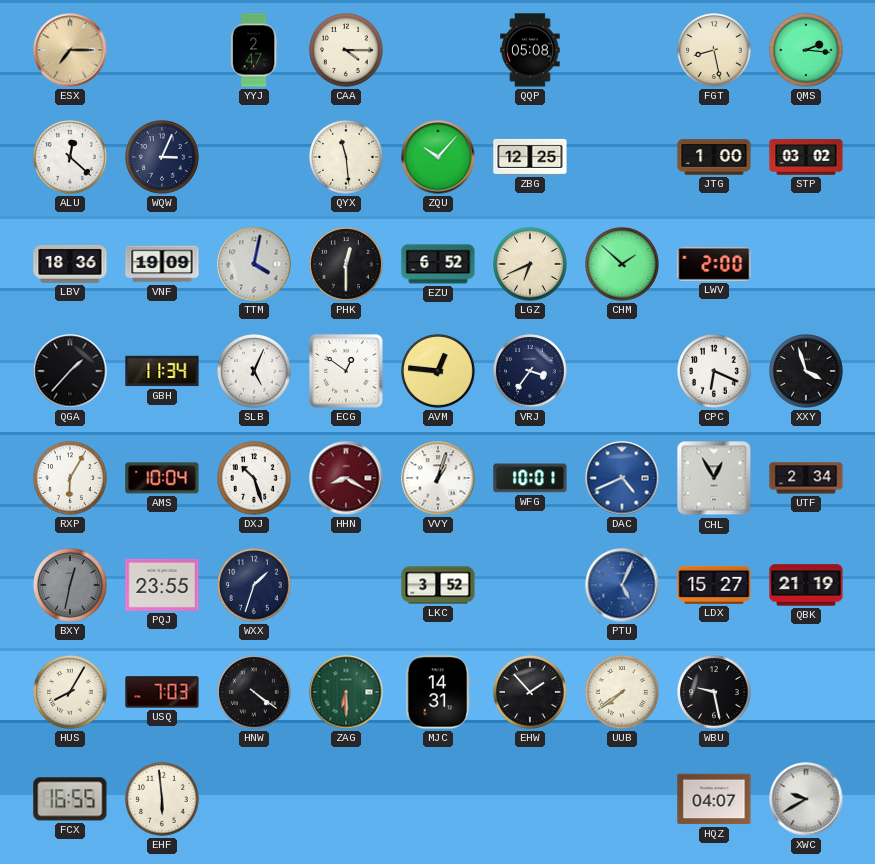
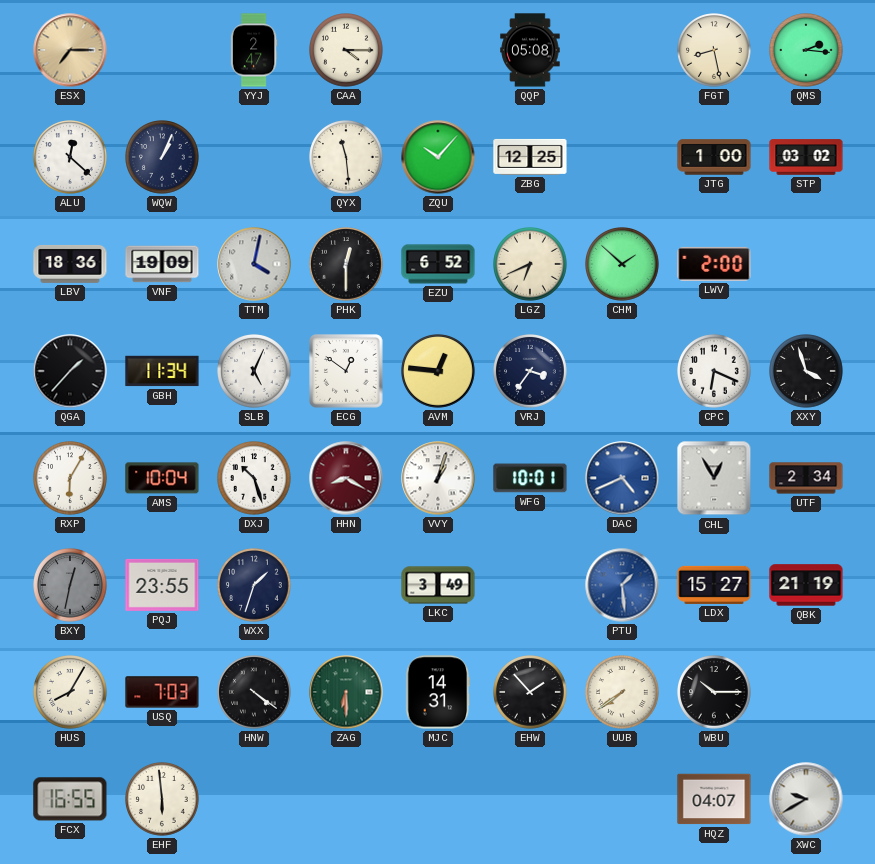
WQW: 3:04 -> 1:04
LKC: 3:52 -> 3:49
PTU: 5:04 -> 1:29
WBU: 9:28 -> 10:15
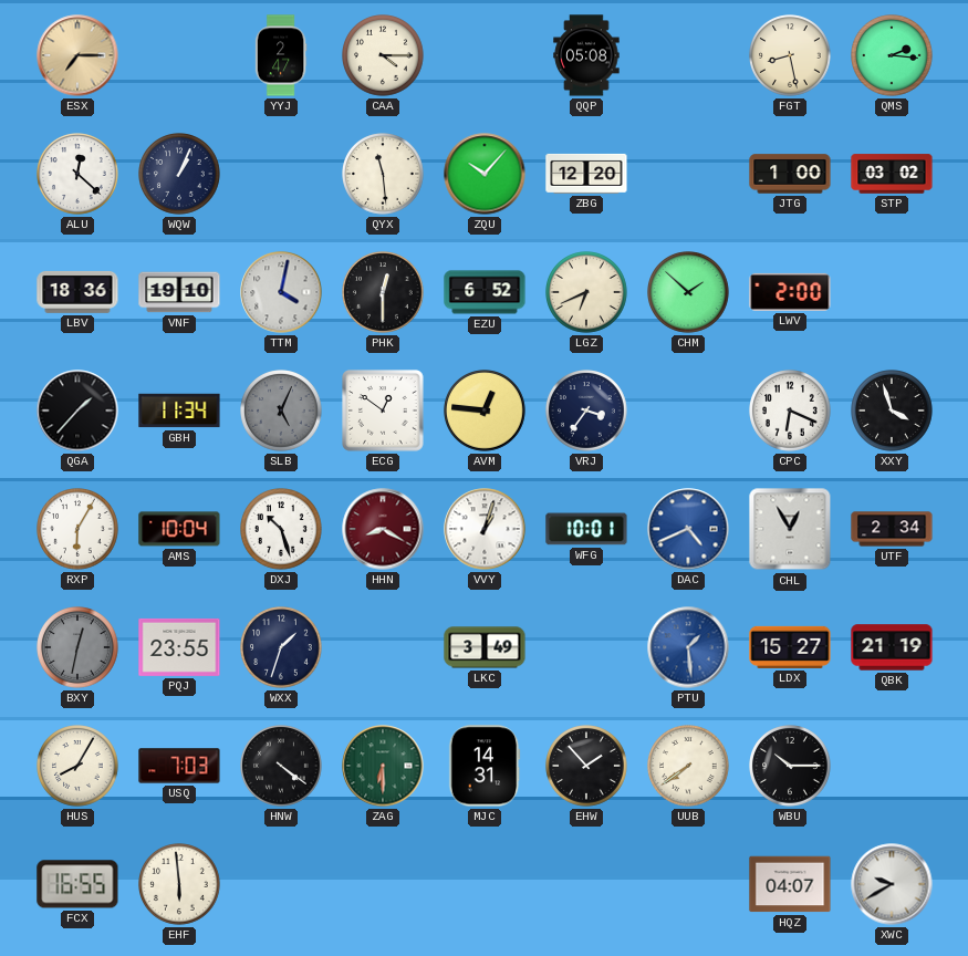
ZBG: 12:25 -> 12:20
VNF: 19:09 -> 19:10
SLB dial: white -> grey
